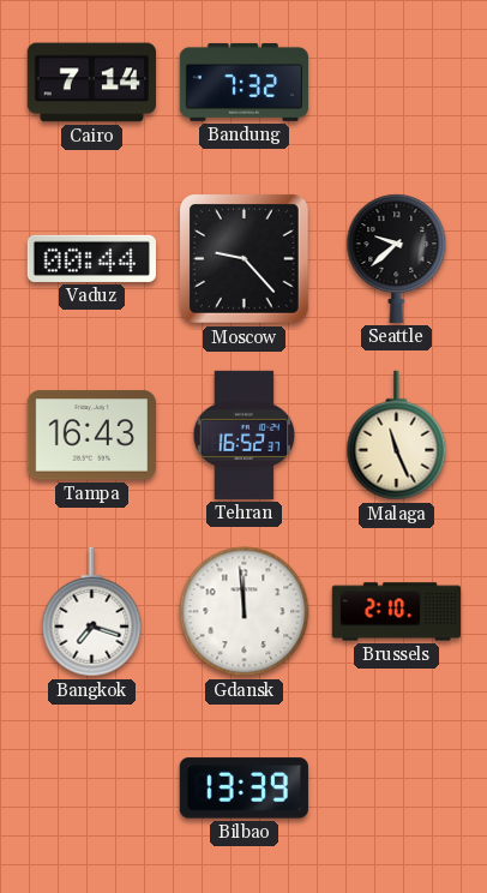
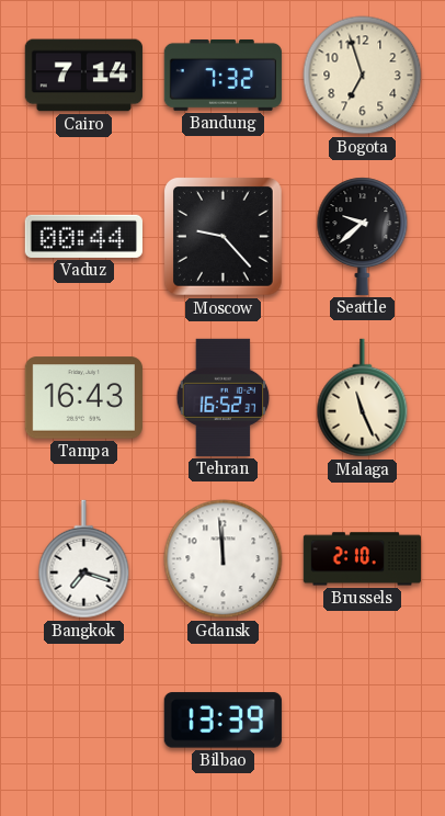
Bogota: none -> 6:57
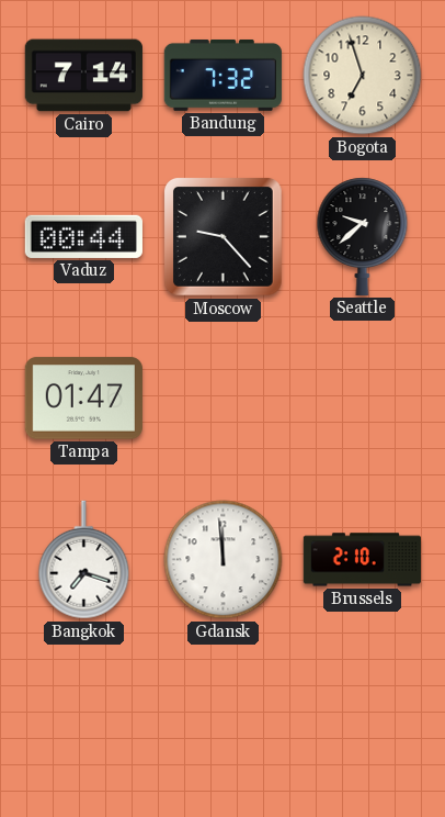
Tampa: 16:43 -> 01:47
Tehran: 16:52 -> none
Malaga: 11:26 -> none
Bilbao: 13:39 -> none
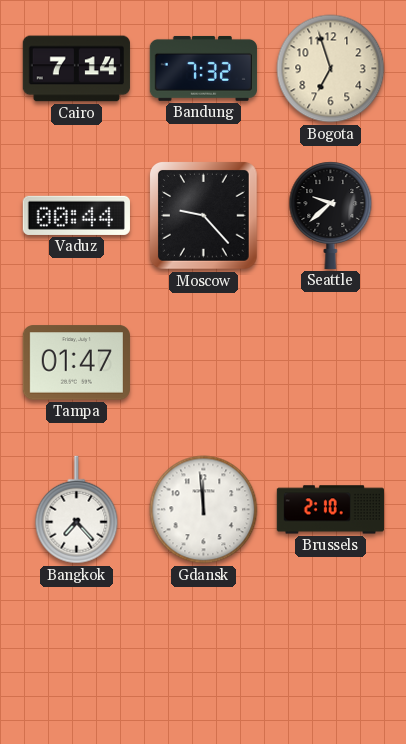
Bangkok: 7:18 -> 7:23
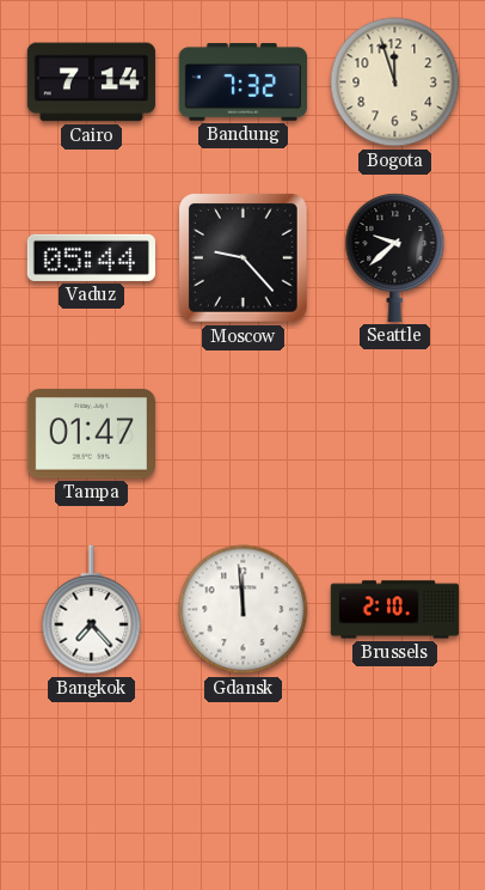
Bogota: 6:57 -> 11:57
Vaduz: 00:44 -> 05:44
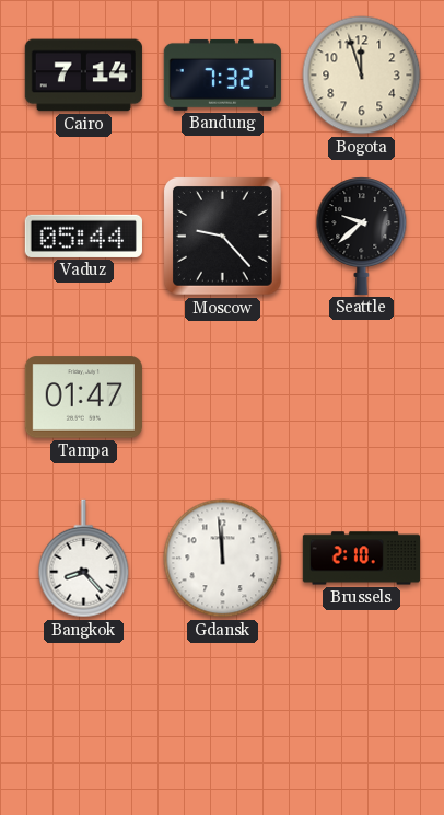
Bangkok: 7:23 -> 8:23
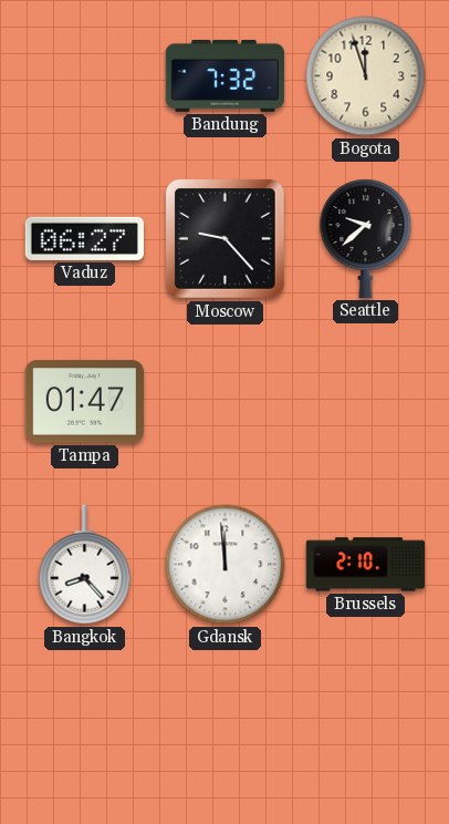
Cairo: 7:14 -> none
Vaduz: 05:44 -> 06:27
